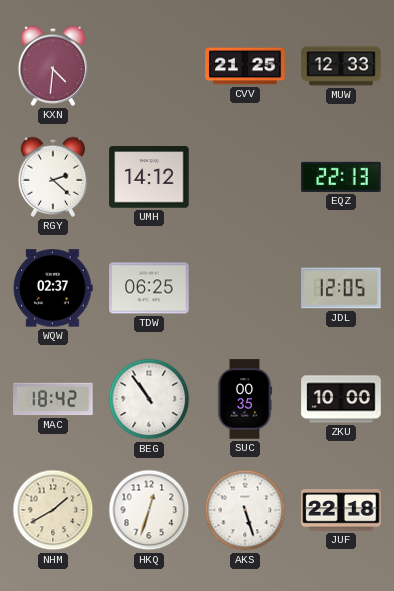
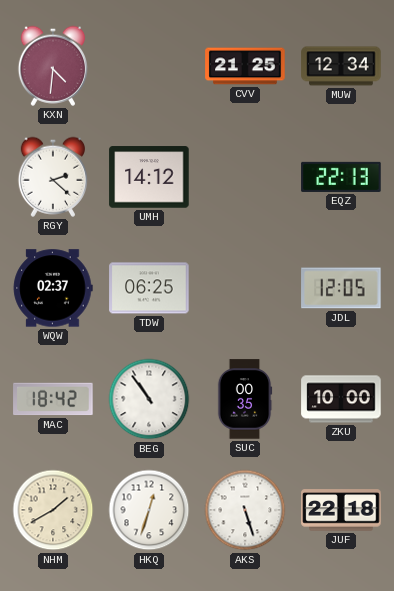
MUW: 12:33 -> 12:34
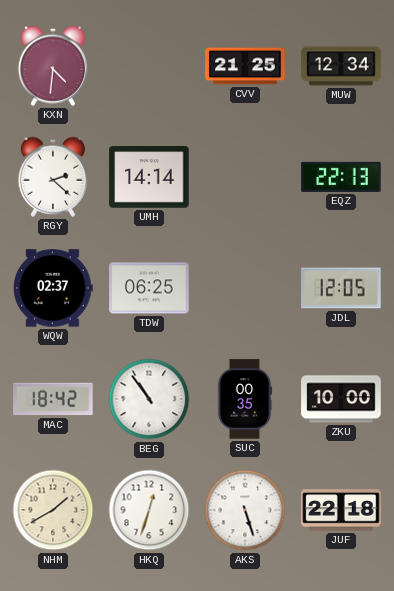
UMH: 14:12 -> 14:14
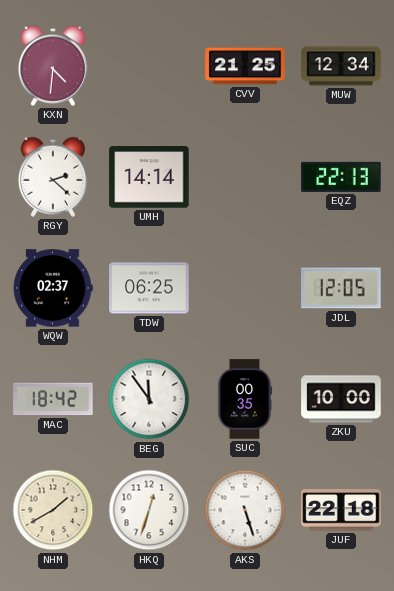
BEG: 10:54 -> 11:54
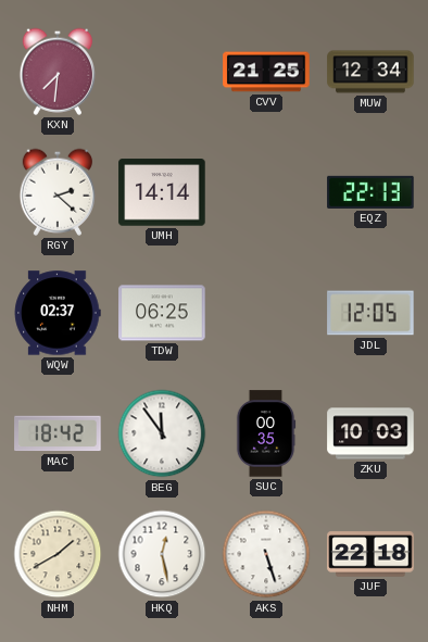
KXN: 4:31 -> 7:31
ZKU: 10:00 -> 10:03
HKQ: 12:33 -> 12:28
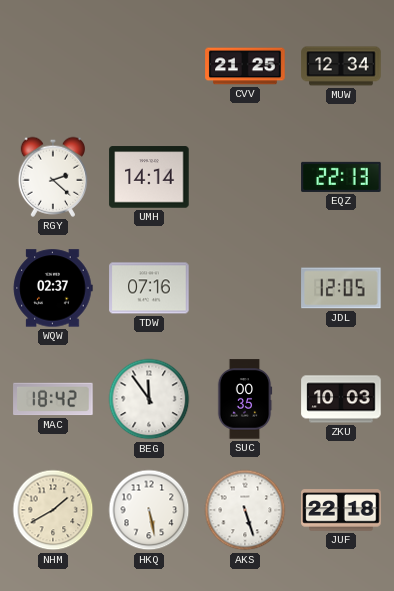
KXN: 7:31 -> none
TDW: 06:25 -> 07:16
HKQ: 12:28 -> 5:28
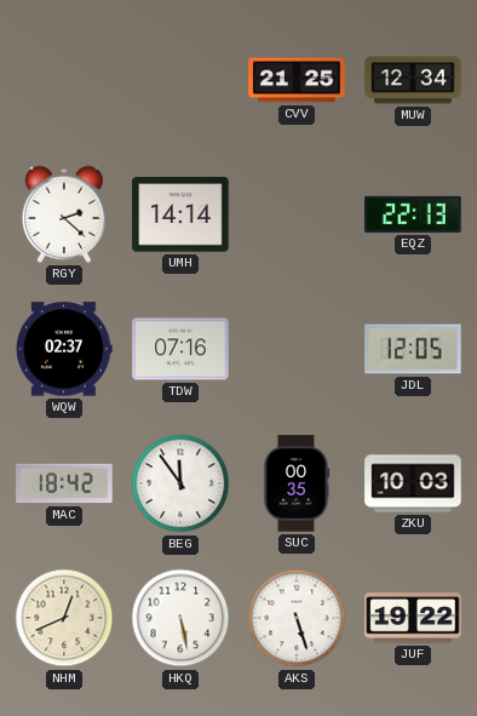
NHM: 1:40 -> 12:41
JUF: 22:18 -> 19:22
